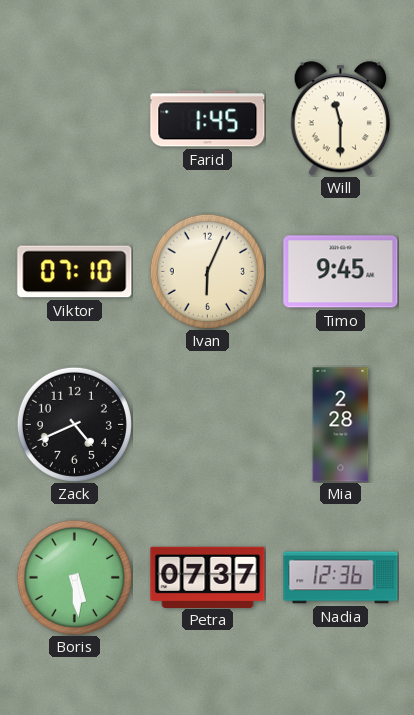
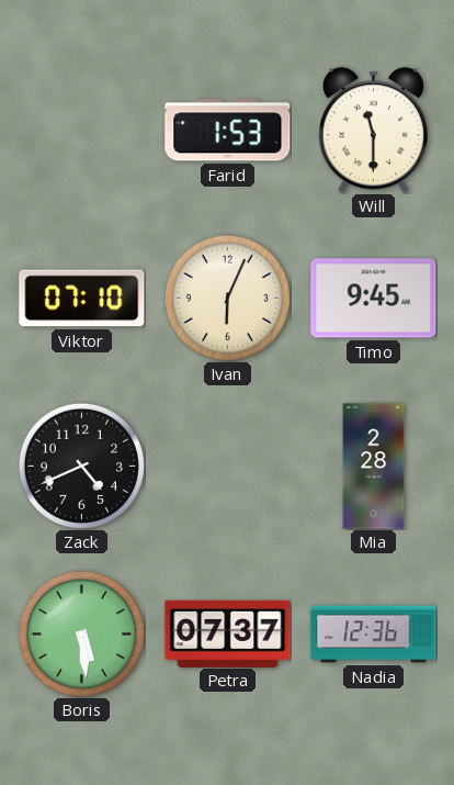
Farid: 1:45 -> 1:53
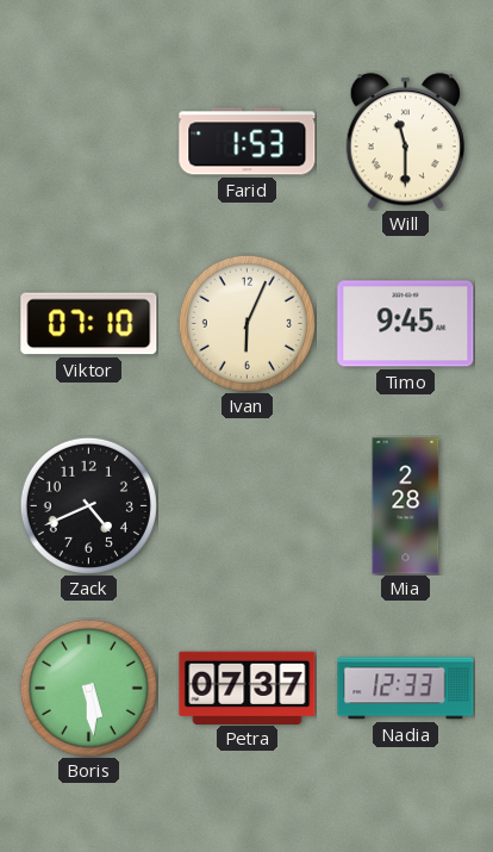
Nadia: 12:36 -> 12:33
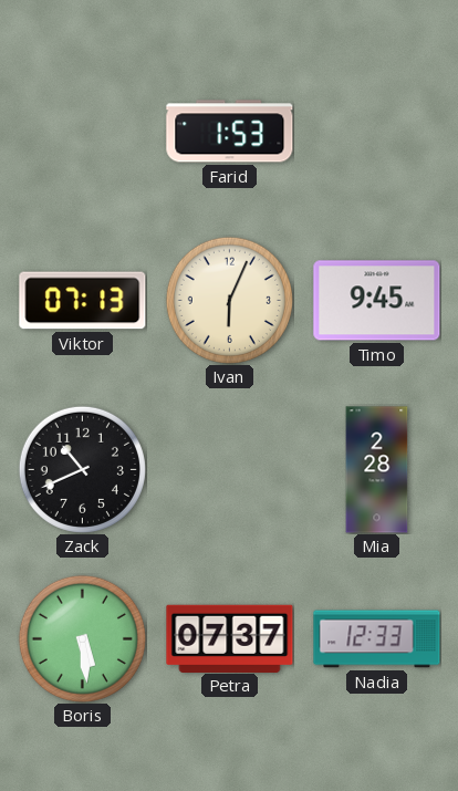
Will: 11:30 -> none
Viktor: 07:10 -> 07:13
Zack: 4:41 -> 10:41
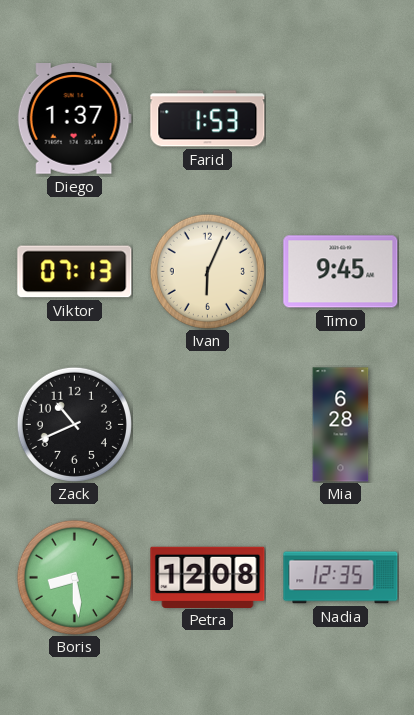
Diego: none -> 1:37
Mia: 2:28 -> 6:28
Boris: 5:29 -> 8:29
Petra: 07:37 -> 12:08
Nadia: 12:33 -> 12:35
